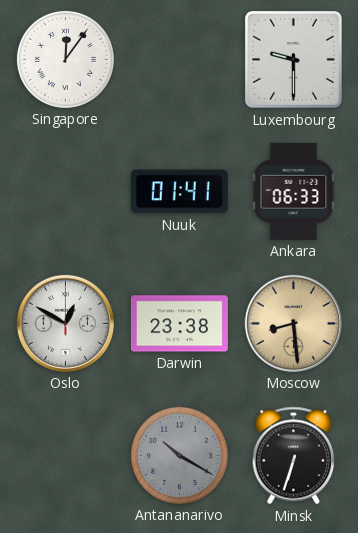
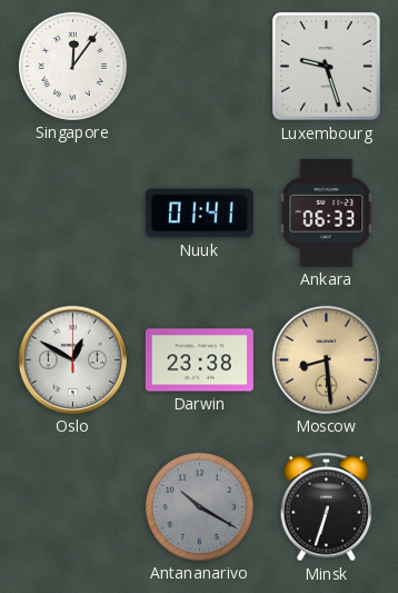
Luxembourg: 9:30 -> 9:27
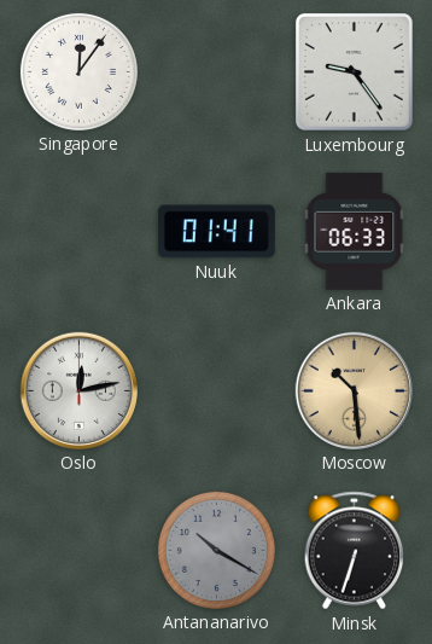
Luxembourg: 9:27 -> 9:24
Oslo: 12:50 -> 12:13
Darwin: 23:38 -> none
Moscow: 8:29 -> 10:29
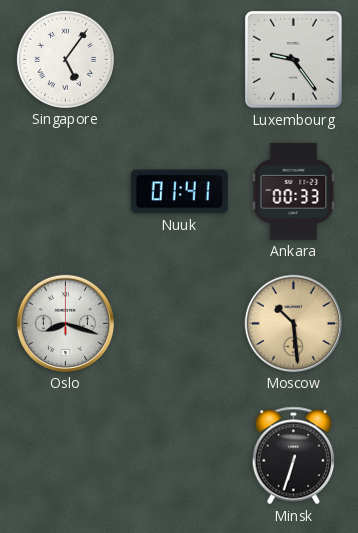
Singapore: 12:06 -> 5:06
Ankara: 06:33 -> 00:33
Oslo: 12:13 -> 8:18
Antananarivo: 10:20 -> none
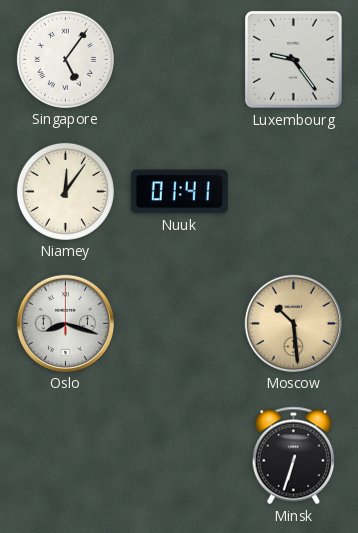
Niamey: none -> 12:06
Ankara: 00:33 -> none
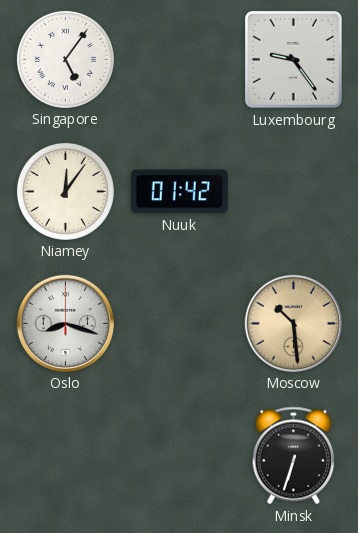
Nuuk: 01:41 -> 01:42
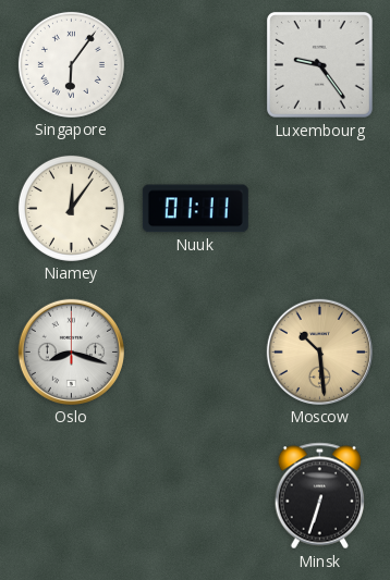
Singapore: 5:06 -> 6:06
Nuuk: 01:42 -> 01:11
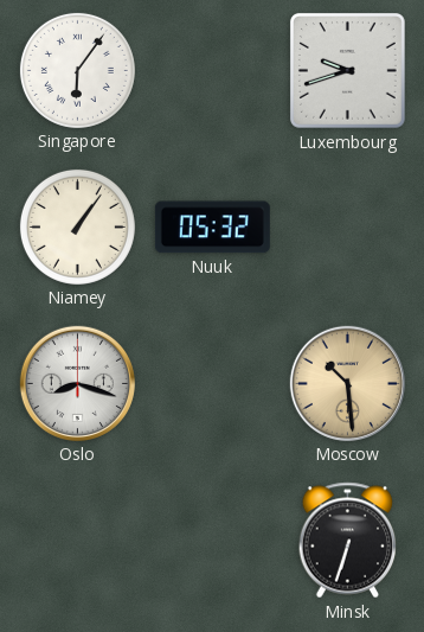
Luxembourg: 9:24 -> 9:42
Niamey: 12:06 -> 1:06
Nuuk: 01:11 -> 05:32
